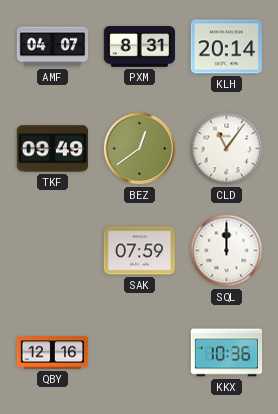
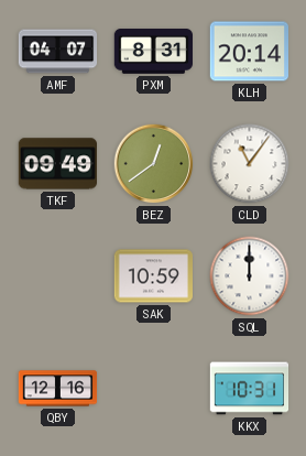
SAK: 07:59 -> 10:59
KKX: 10:36 -> 10:31
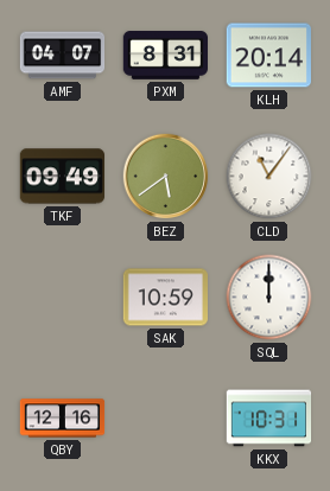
BEZ: 12:39 -> 5:39
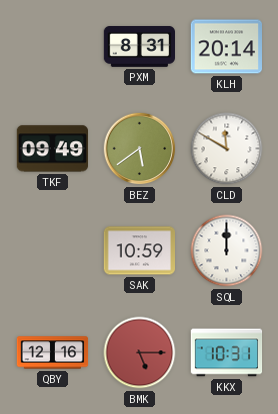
AMF: 04:07 -> none
CLD: 11:06 -> 11:50
BMK: none -> 5:15
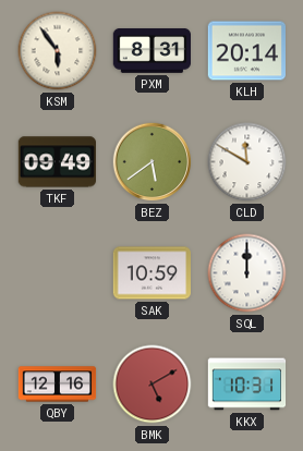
KSM: none -> 5:54
BMK: 5:15 -> 5:10
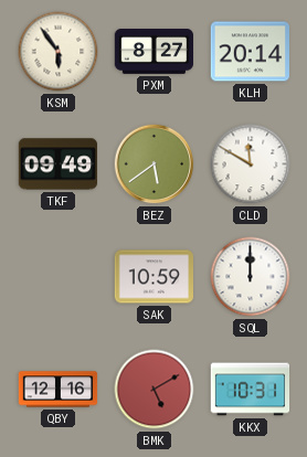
PXM: 8:31 -> 8:27
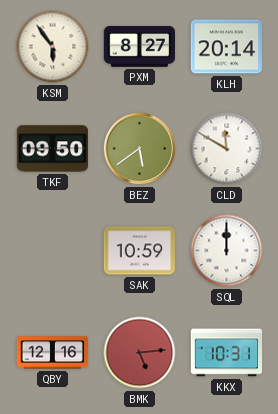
TKF: 09:49 -> 09:50
BMK: 5:10 -> 5:14
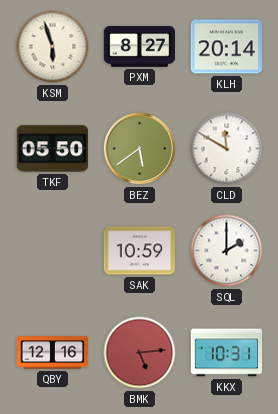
KSM: 5:54 -> 5:57
TKF: 09:50 -> 05:50
SQL: 12:00 -> 2:00
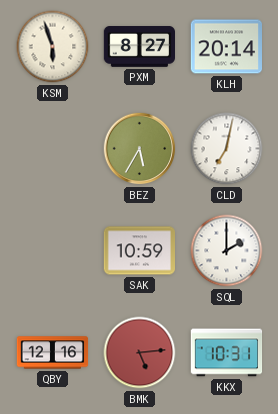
TKF: 05:50 -> none
BEZ: 5:39 -> 5:35
CLD: 11:50 -> 7:02
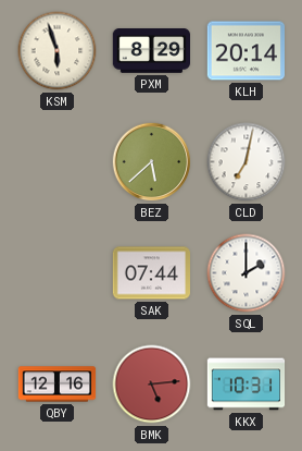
PXM: 8:27 -> 8:29
BEZ: 5:35 -> 5:38
SAK: 10:59 -> 07:44
